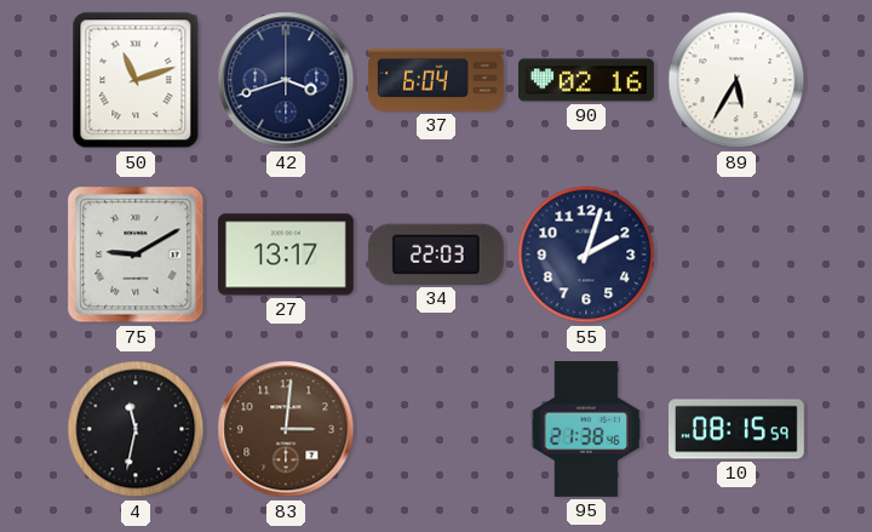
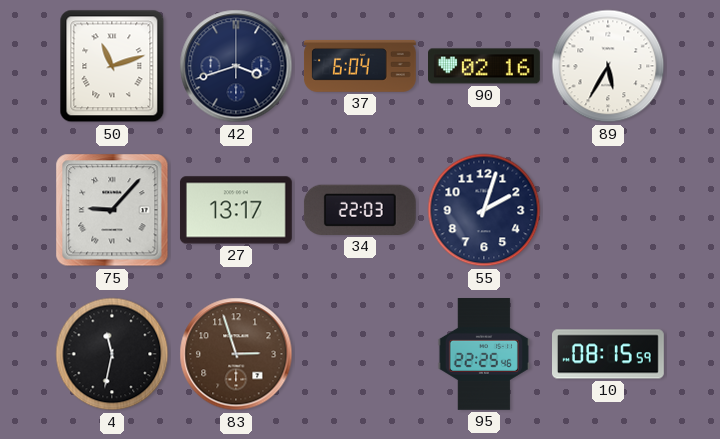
75: 9:10 -> 9:07
83: 3:01 -> 2:57
95: 21:38 -> 22:25
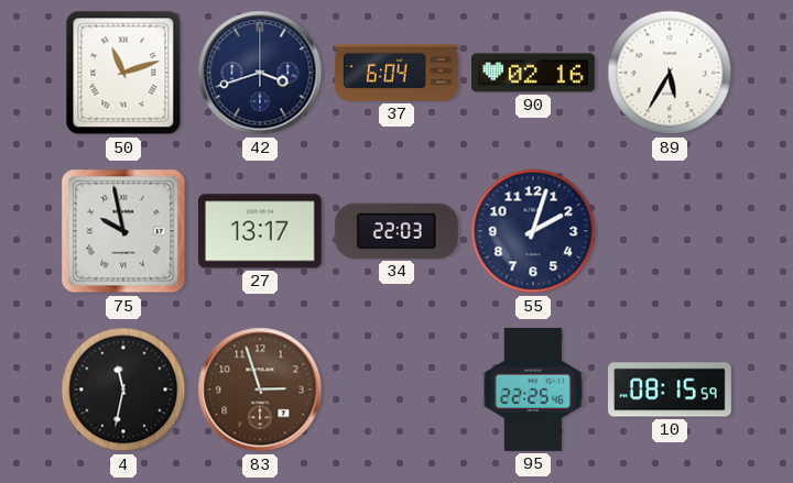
75: 9:07 -> 9:58
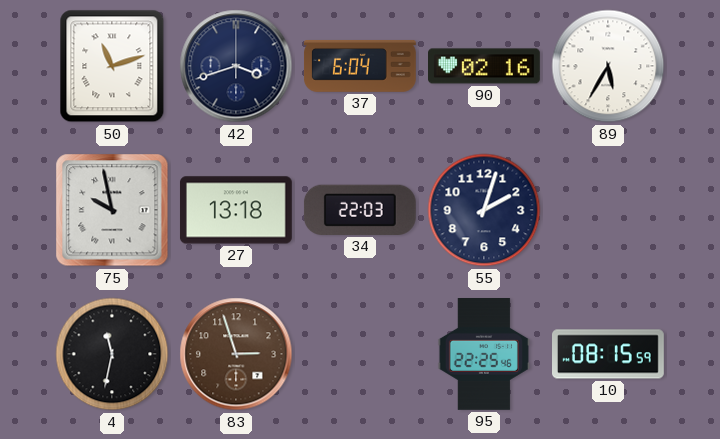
27: 13:17 -> 13:18
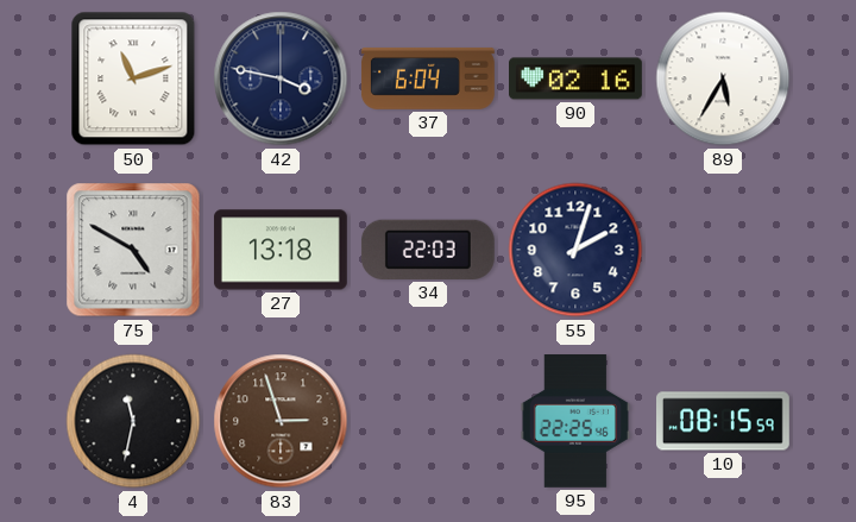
42: 3:42 -> 3:47
75: 9:58 -> 4:50
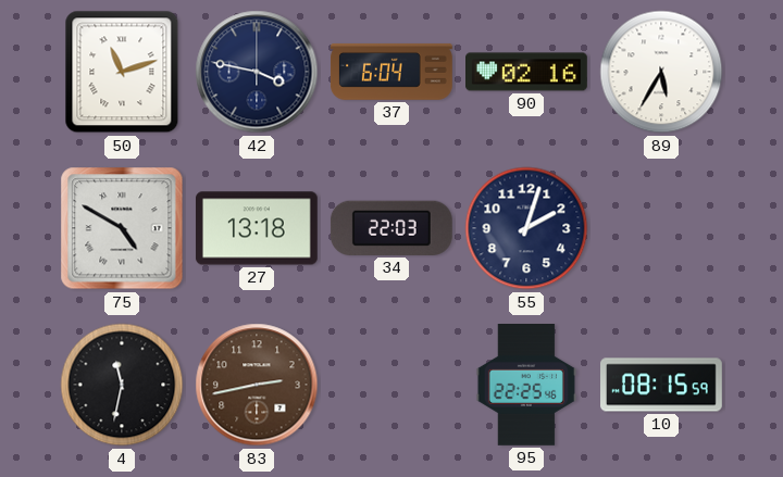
83: 2:57 -> 2:43
